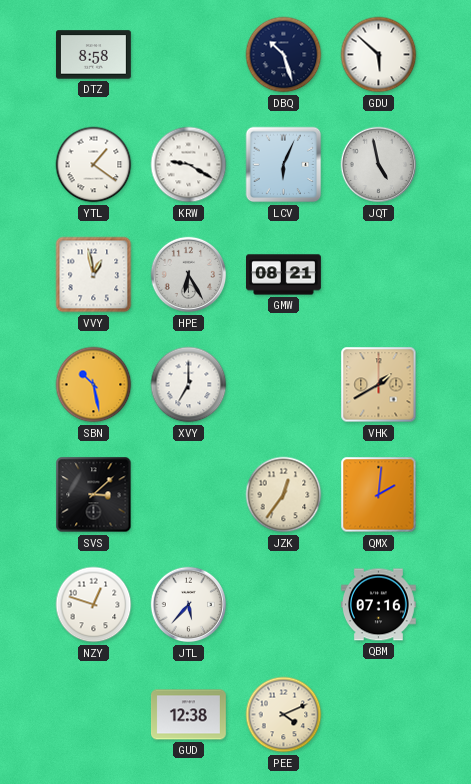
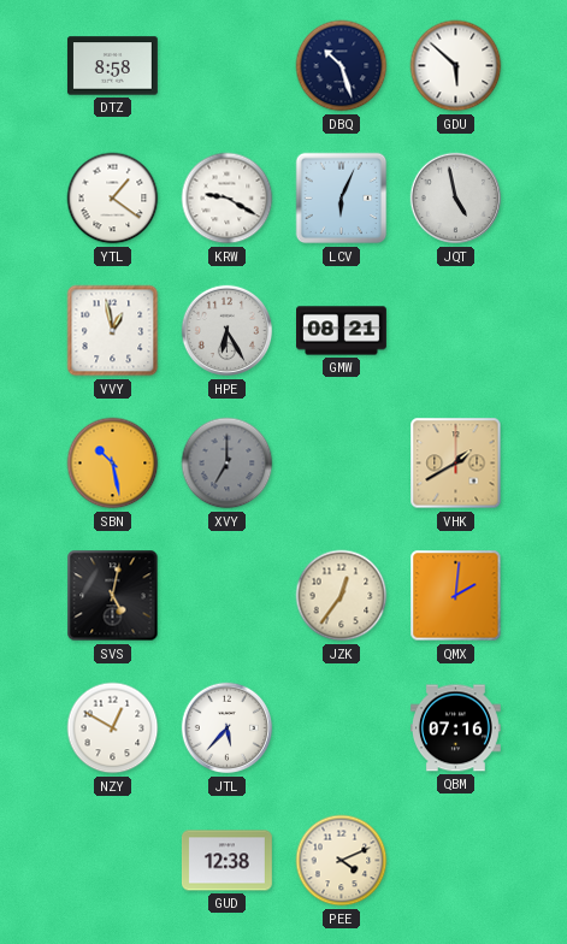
XVY dial: white -> grey
SVS: 3:08 -> 5:02
NZY: 12:48 -> 12:50
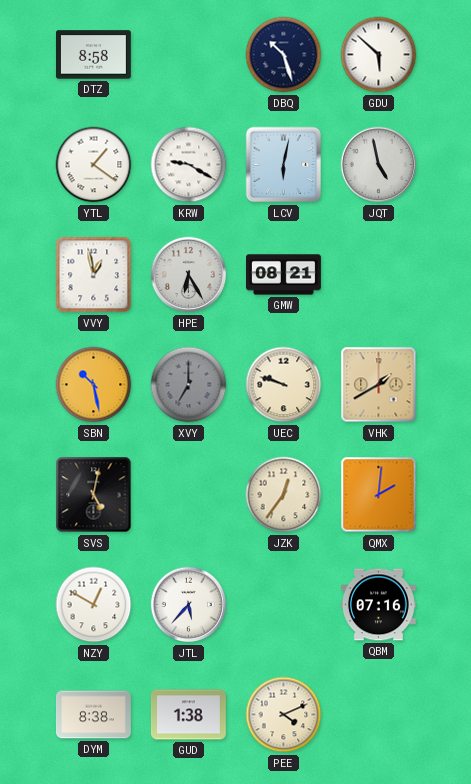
LCV: 6:04 -> 6:02
UEC: none -> 9:48
DYM: none -> 8:38
GUD: 12:38 -> 1:38
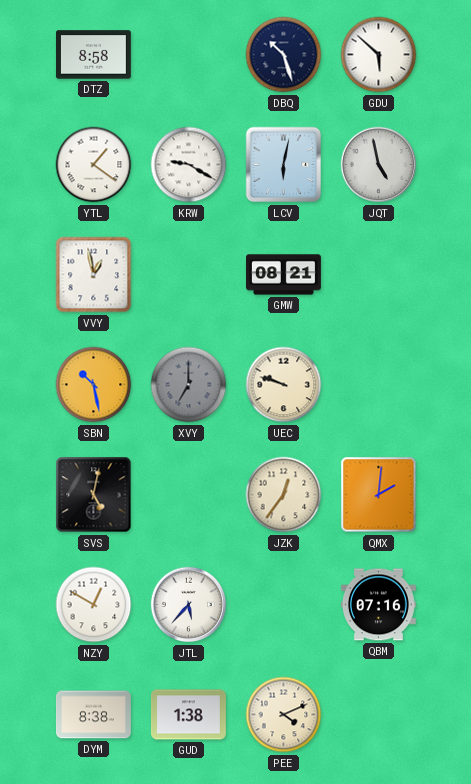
HPE: 6:25 -> none
VHK: 1:40 -> none
